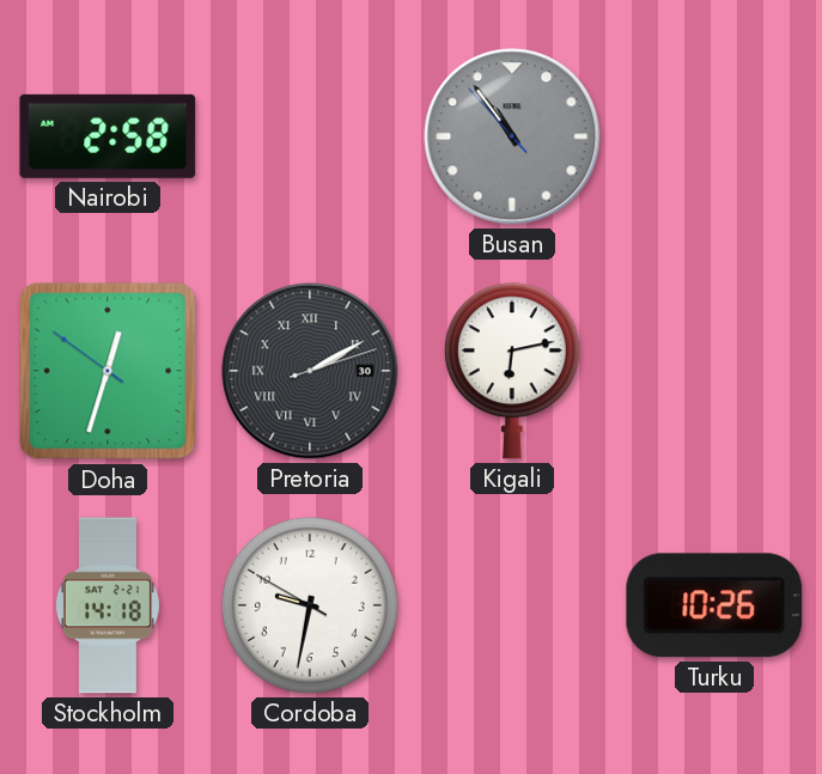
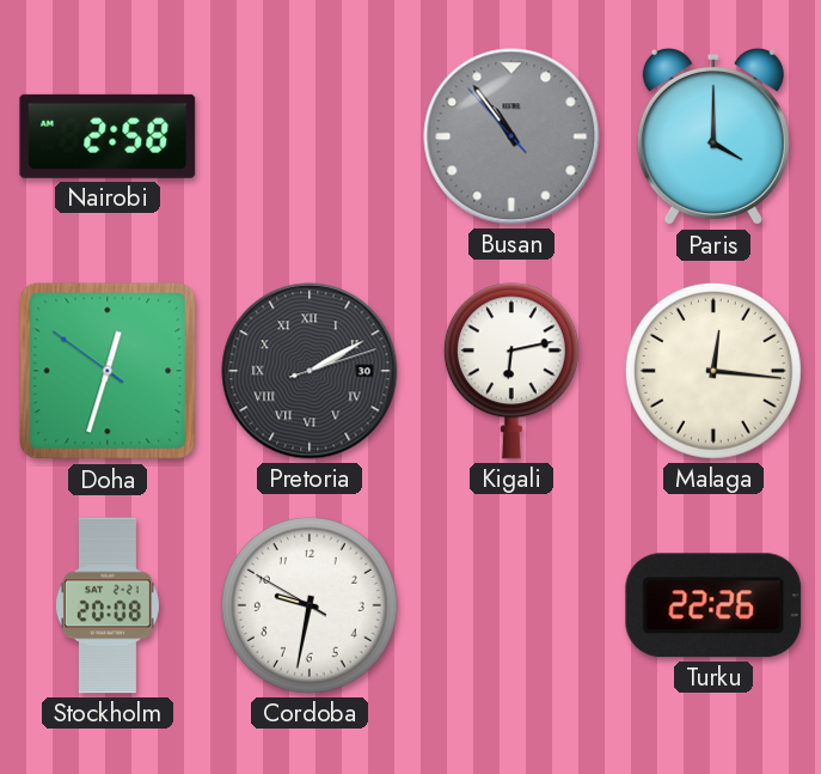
Paris: none -> 4:00
Malaga: none -> 12:16
Stockholm: 14:18 -> 20:08
Turku: 10:26 -> 22:26
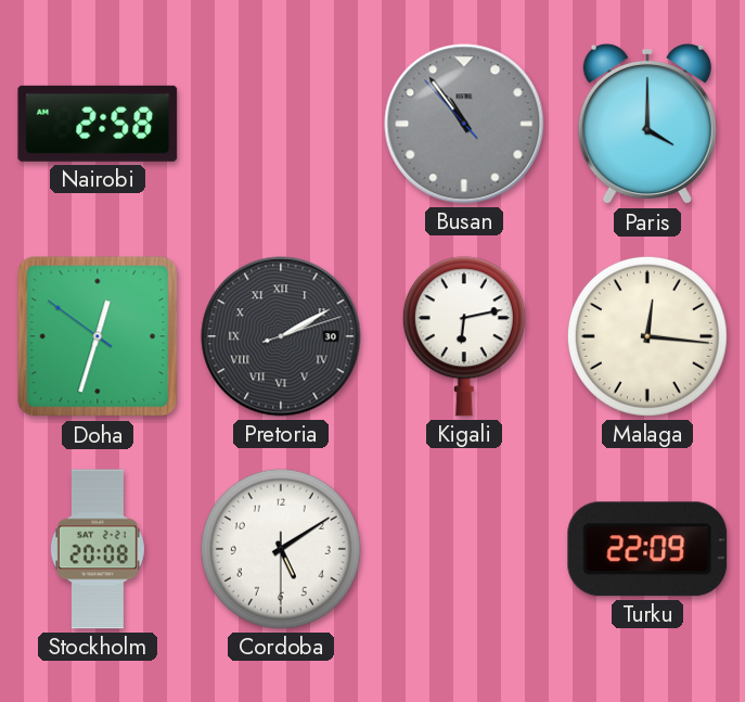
Cordoba: 9:31 -> 5:09
Turku: 22:26 -> 22:09
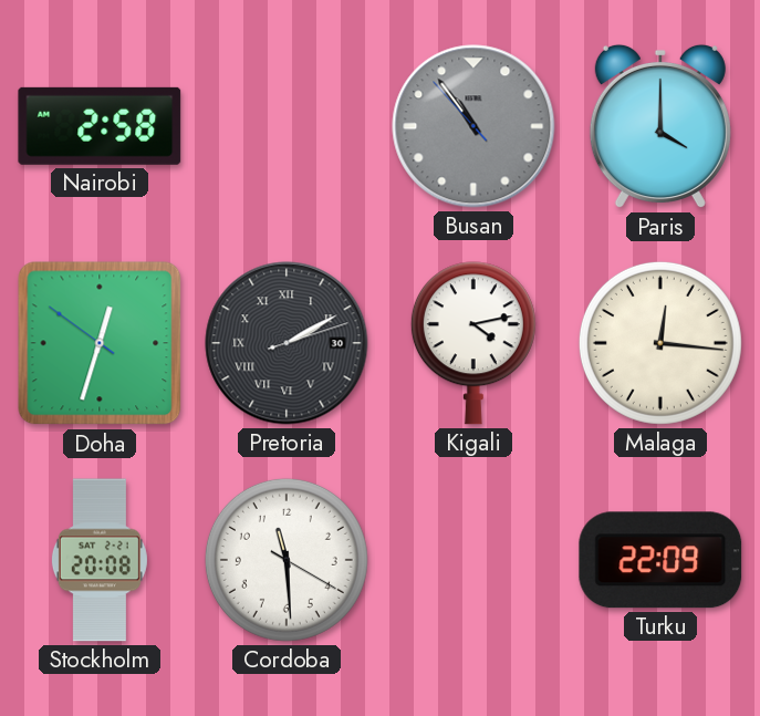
Kigali: 6:13 -> 4:13
Cordoba: 5:09 -> 11:29
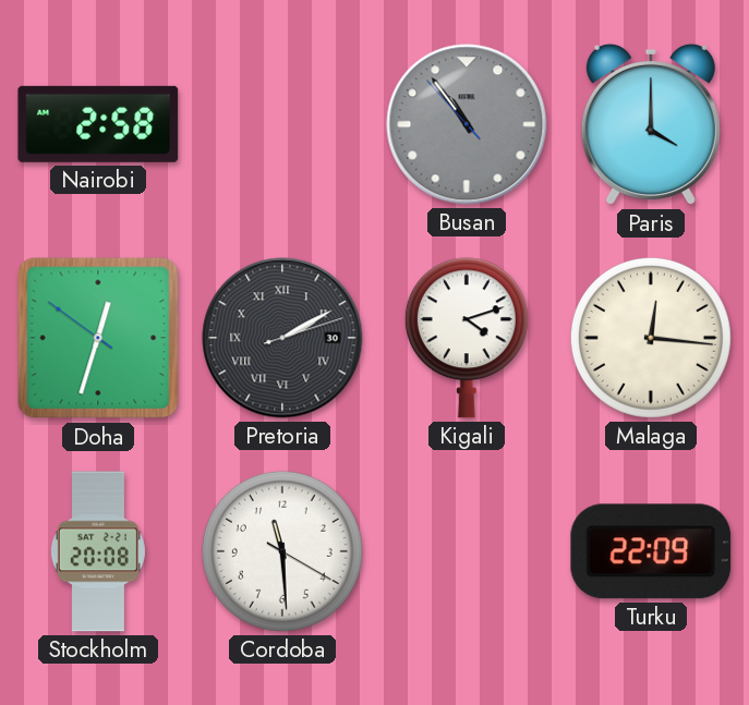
Kigali: 4:13 -> 4:12
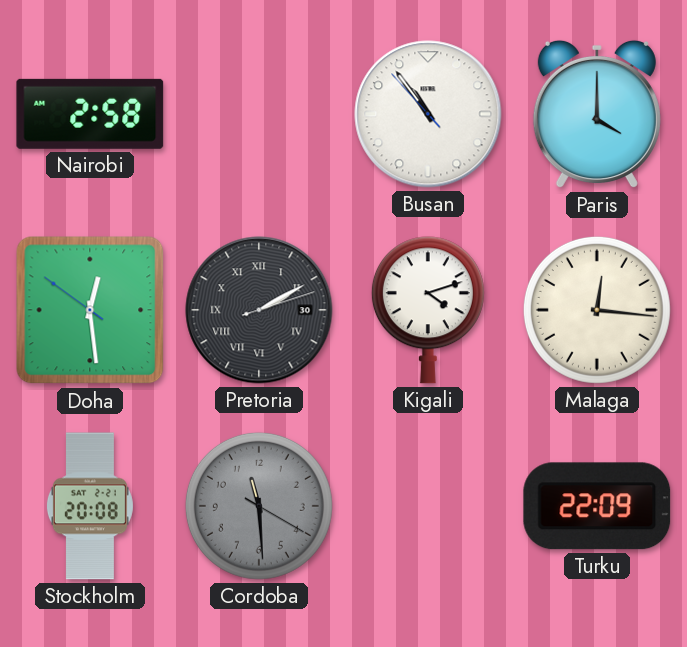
Busan dial: grey -> white
Doha: 12:32 -> 12:28
Cordoba dial: white -> grey
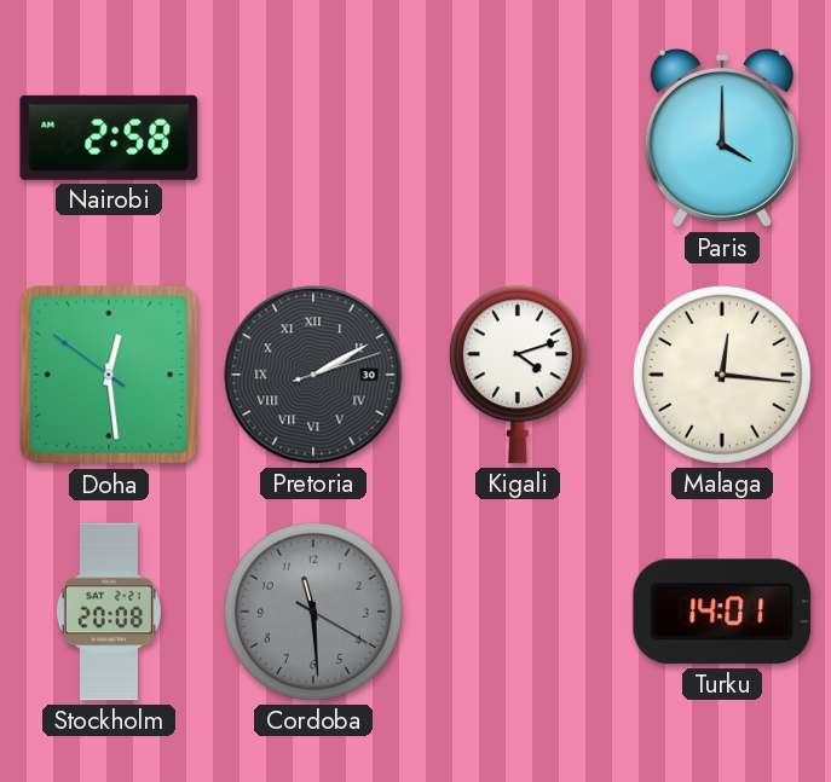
Busan: 10:53 -> none
Turku: 22:09 -> 14:01
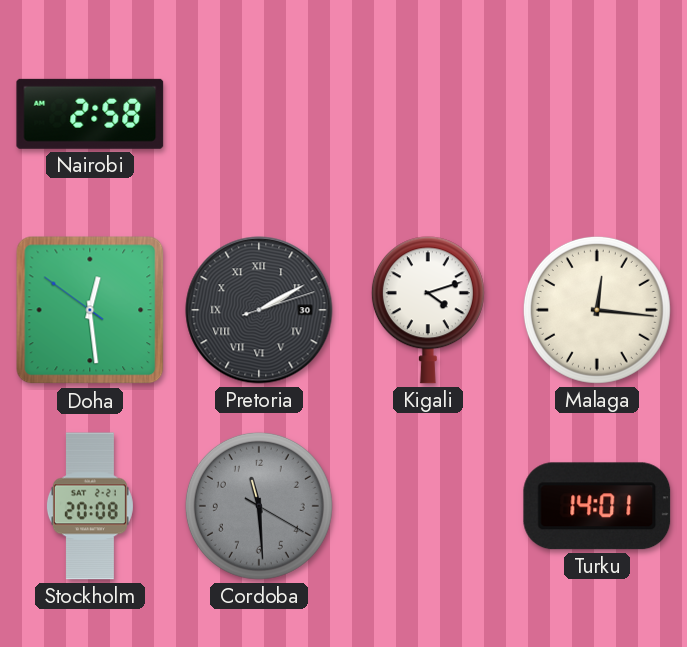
Paris: 4:00 -> none
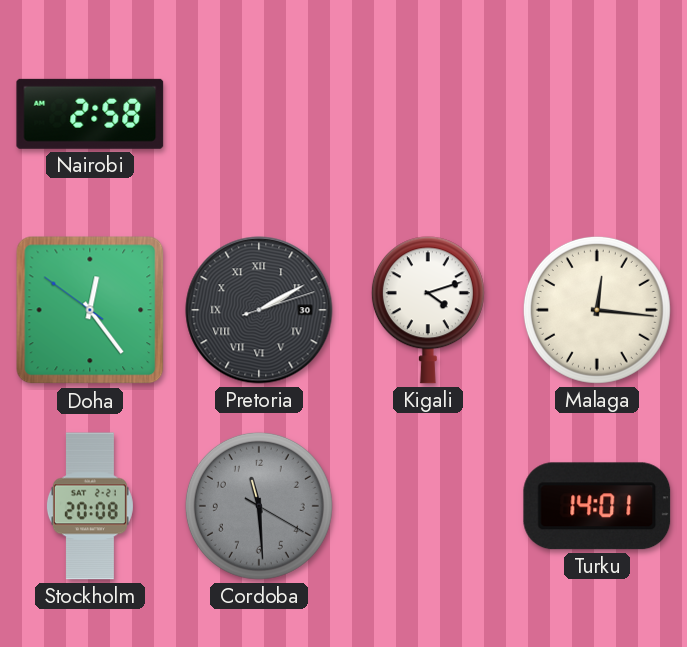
Doha: 12:28 -> 12:23
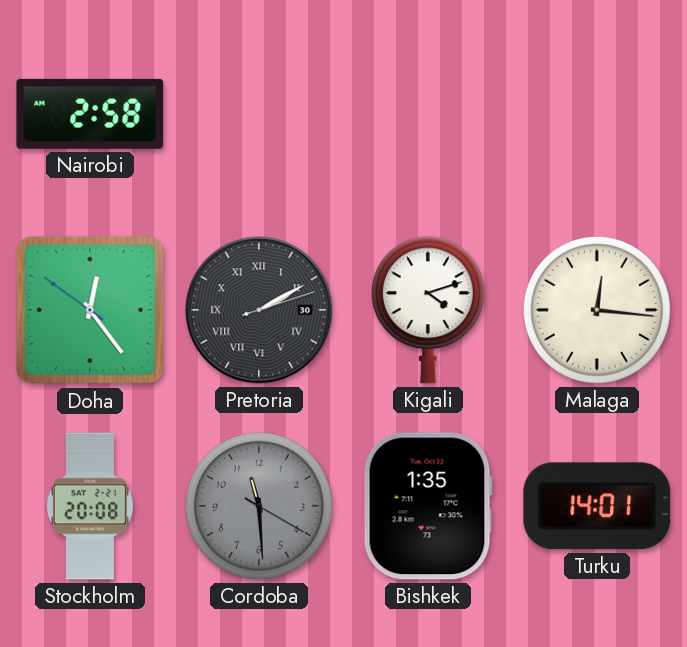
Bishkek: none -> 1:35
